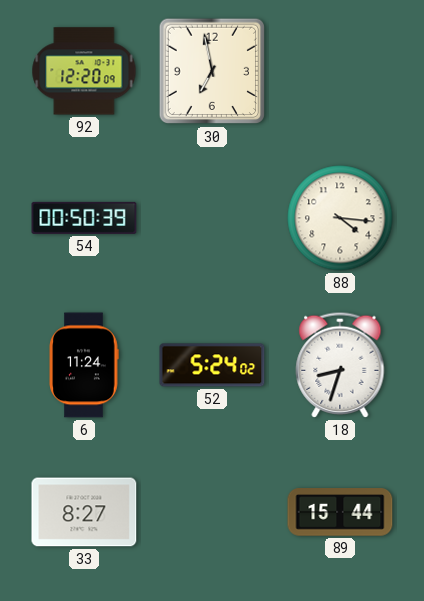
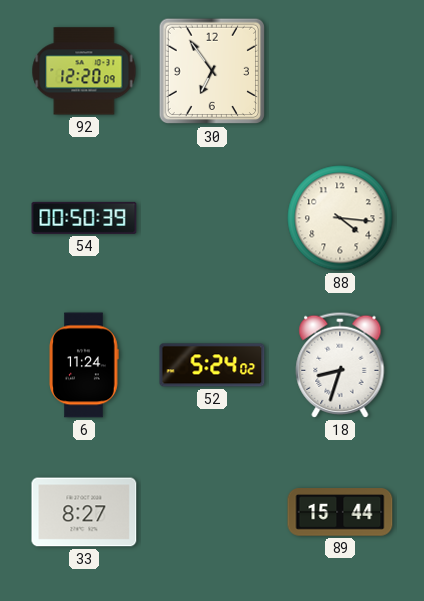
30: 6:58 -> 6:54
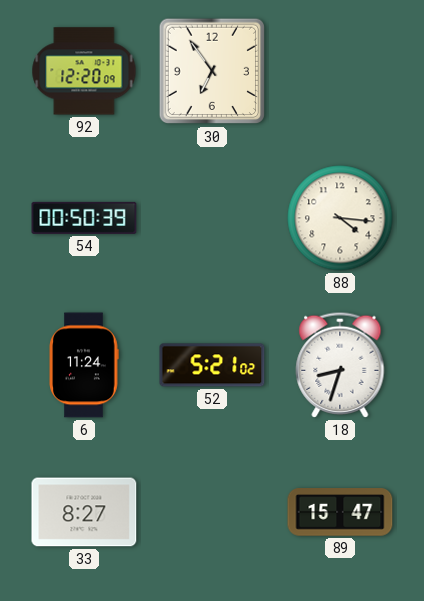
52: 5:24 -> 5:21
89: 15:44 -> 15:47
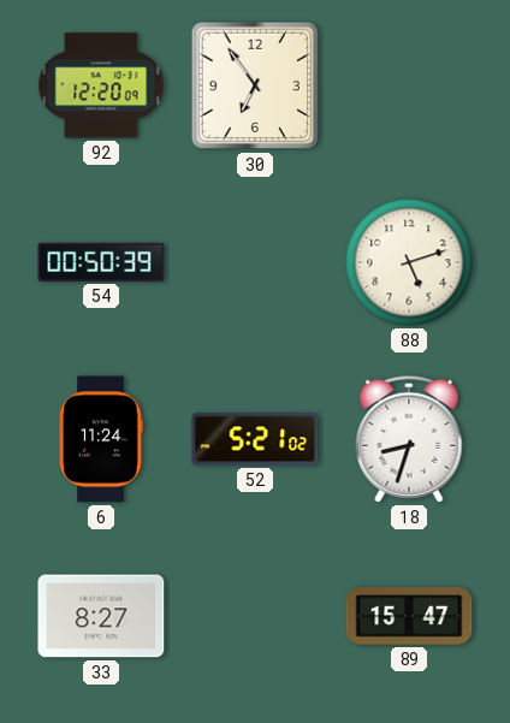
88: 4:16 -> 5:12
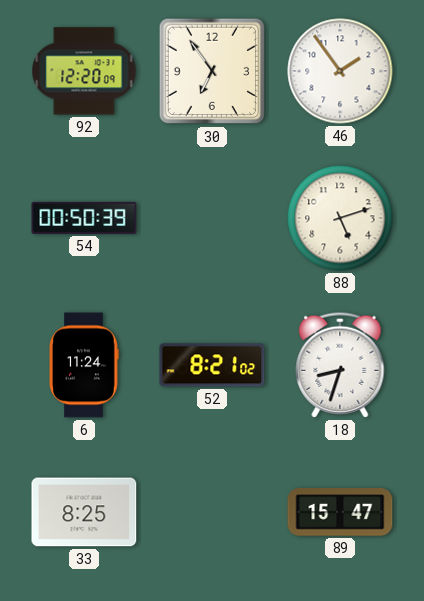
46: none -> 1:54
52: 5:21 -> 8:21
33: 8:27 -> 8:25
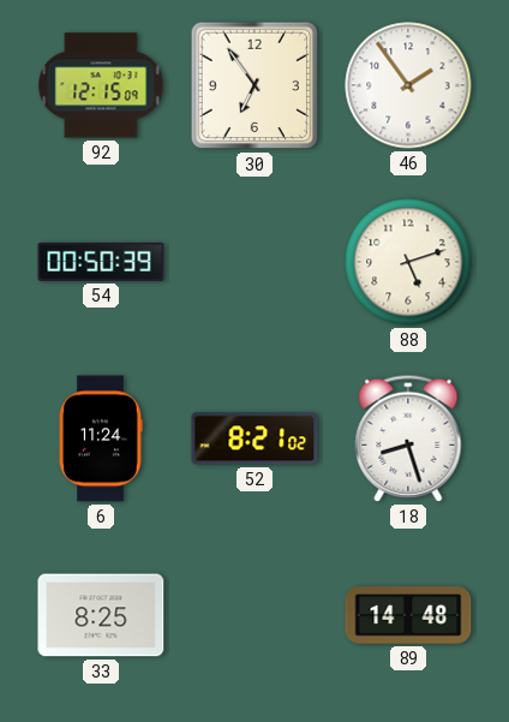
92: 12:20 -> 12:15
18: 8:33 -> 8:27
89: 15:47 -> 14:48
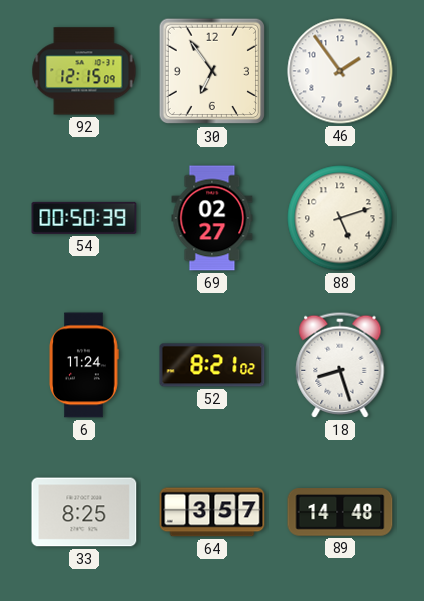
69: none -> 02:27
64: none -> 3:57
